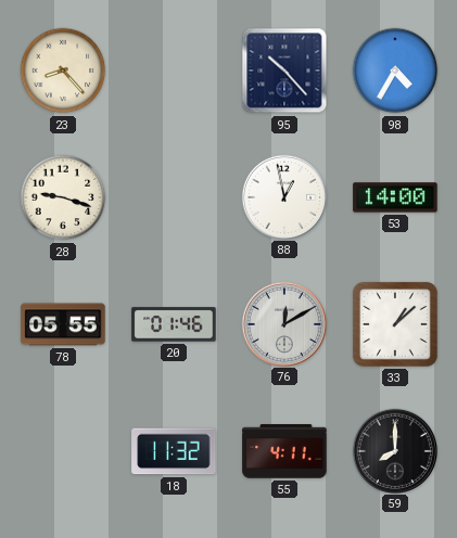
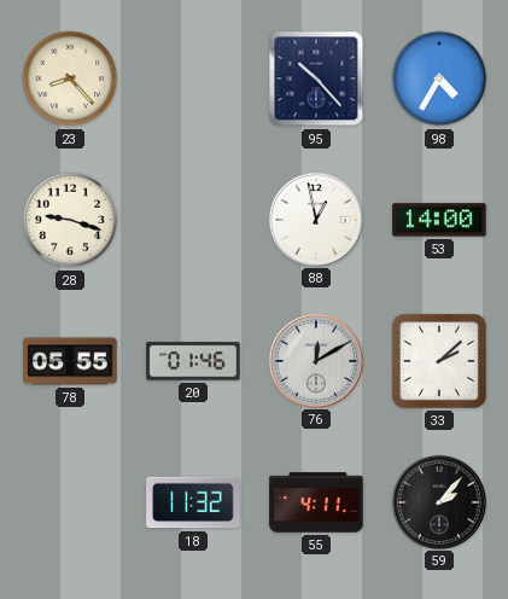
33: 1:08 -> 2:08
59: 8:00 -> 2:07
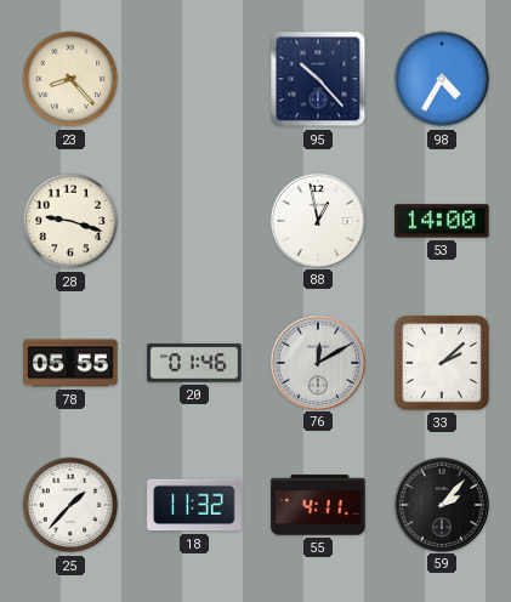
25: none -> 1:37
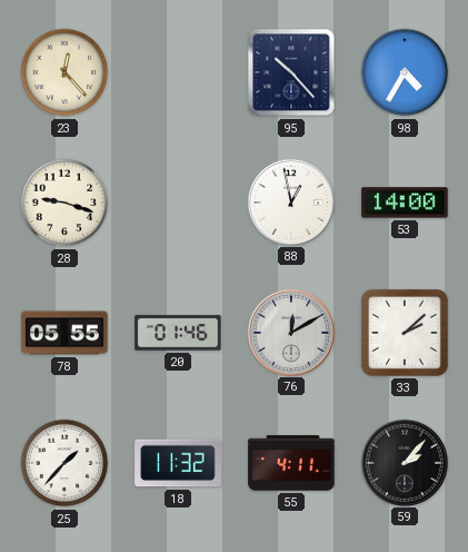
23: 8:23 -> 12:23
